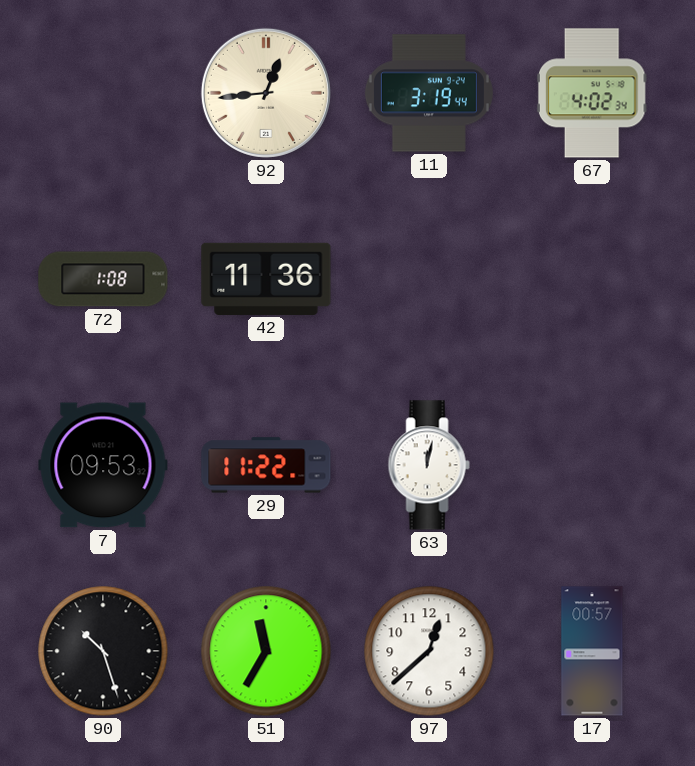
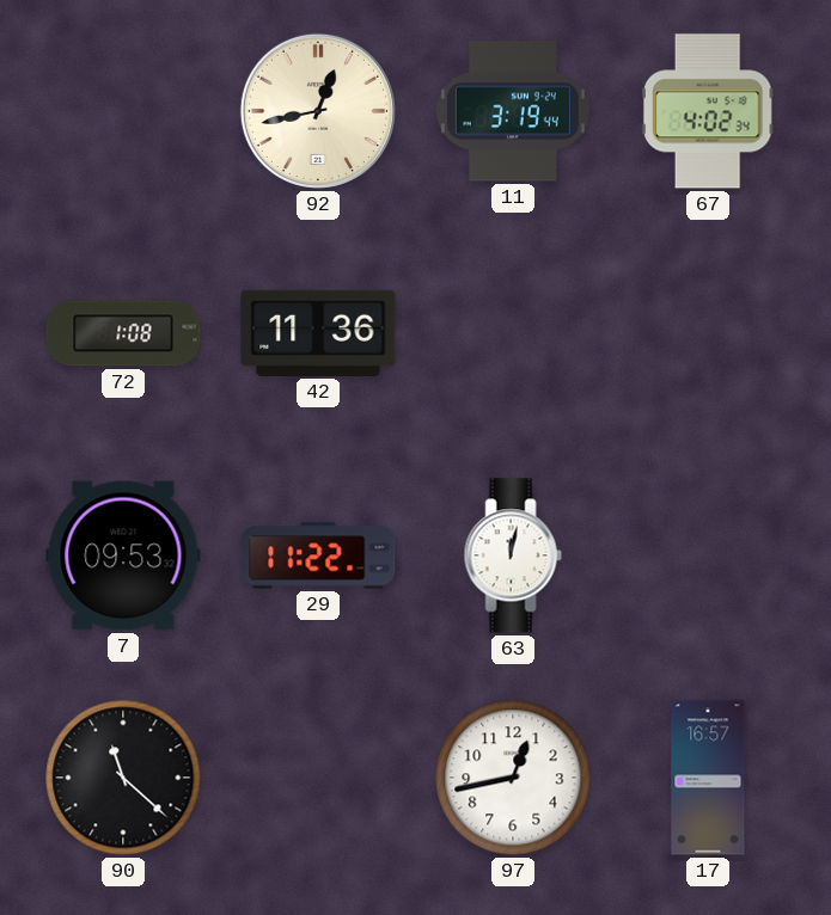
92: 12:44 -> 12:43
90: 10:27 -> 11:22
51: 11:35 -> none
97: 12:38 -> 12:43
17: 00:57 -> 16:57
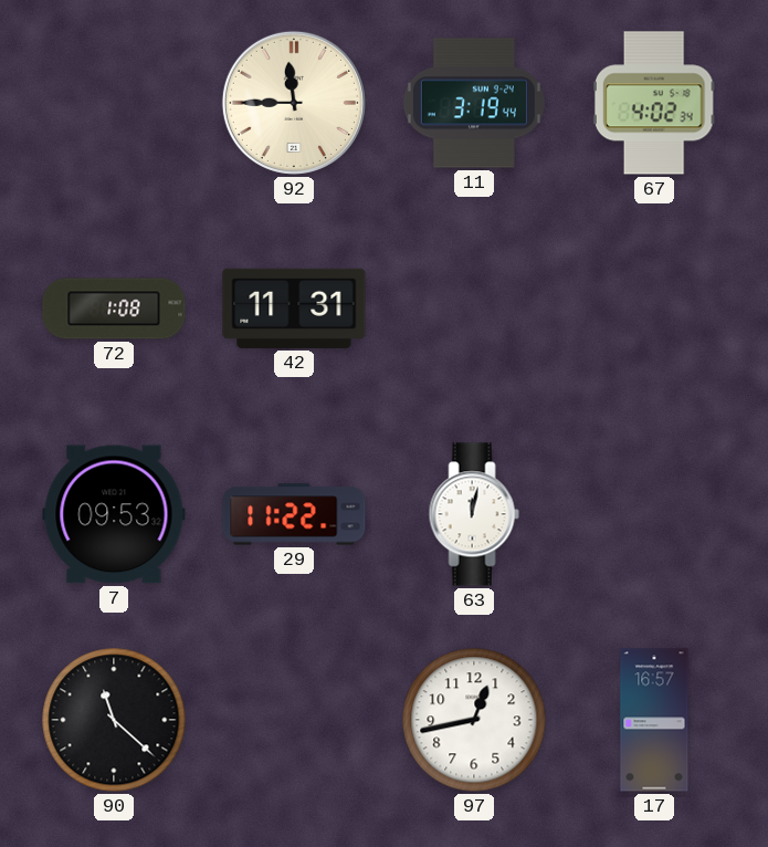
92: 12:43 -> 11:45
42: 11:36 -> 11:31
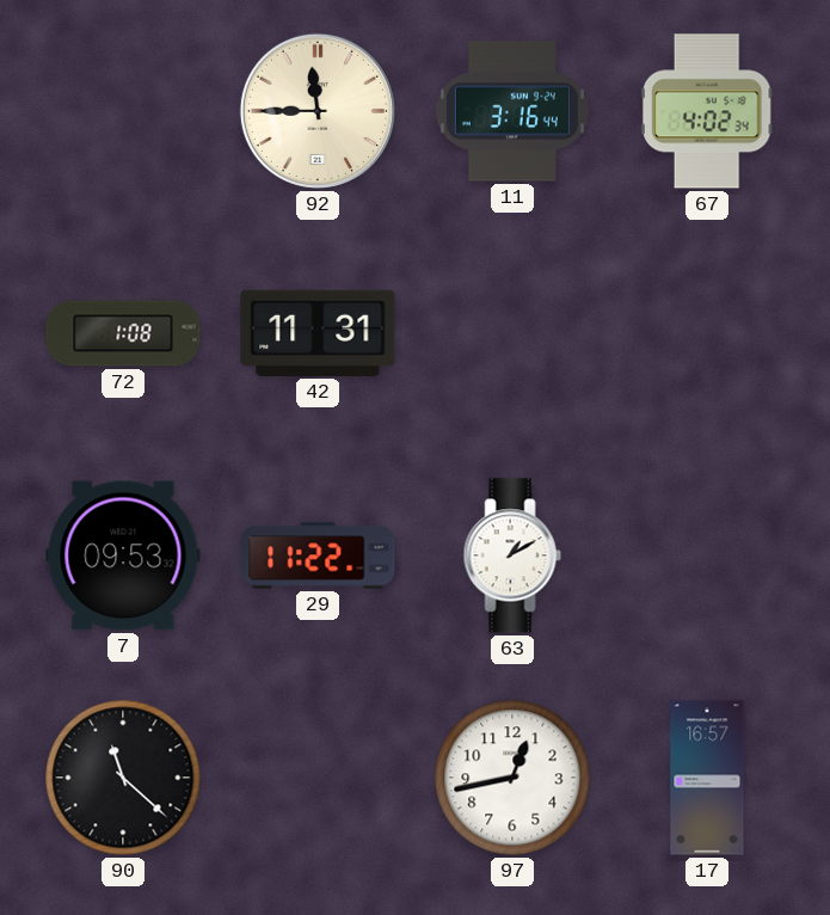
11: 3:19 -> 3:16
63: 12:02 -> 1:10
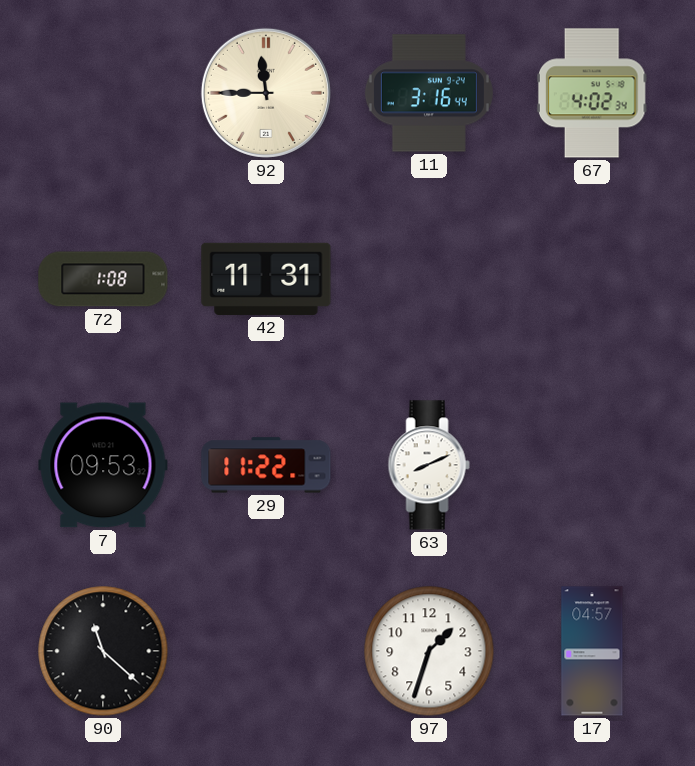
63: 1:10 -> 8:11
97: 12:43 -> 1:33
17: 16:57 -> 04:57
